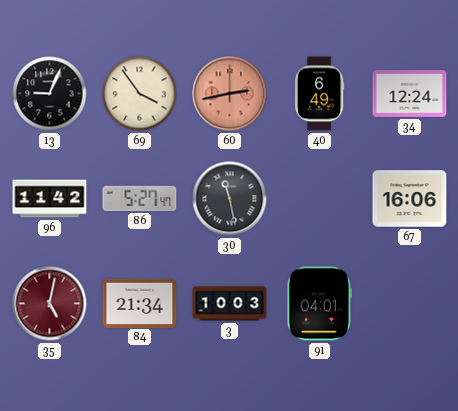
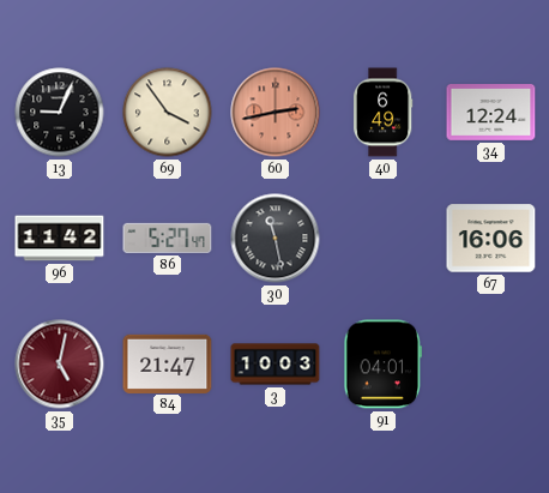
84: 21:34 -> 21:47
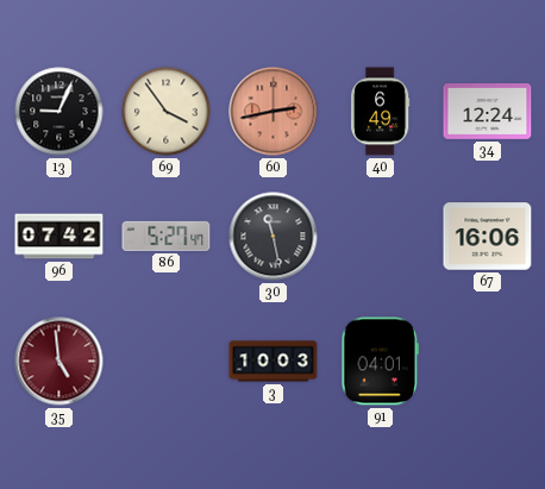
96: 11:42 -> 07:42
35: 5:02 -> 4:59
84: 21:47 -> none
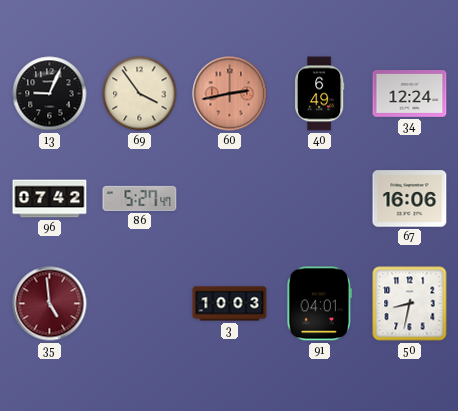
30: 11:28 -> none
50: none -> 8:32
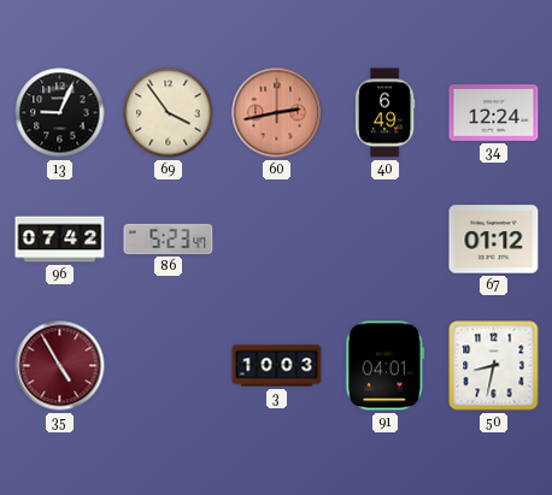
86: 5:27 -> 5:23
67: 16:06 -> 01:12
35: 4:59 -> 4:55
